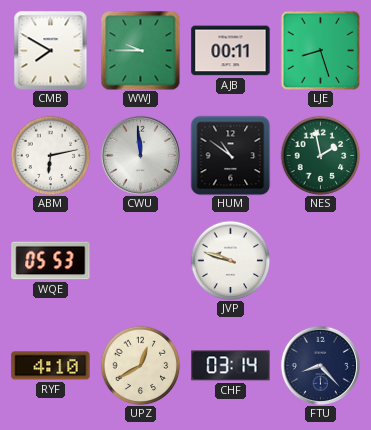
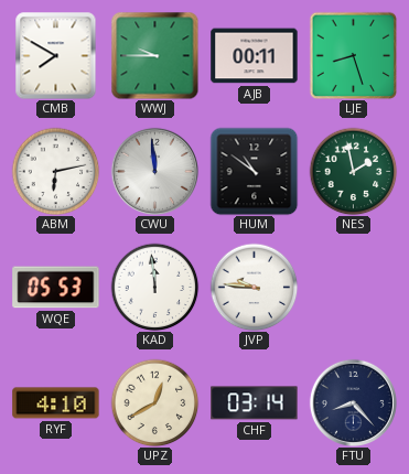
KAD: none -> 11:59
JVP: 9:48 -> 9:46
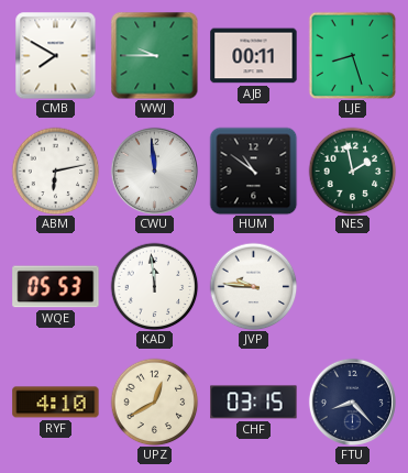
CHF: 03:14 -> 03:15
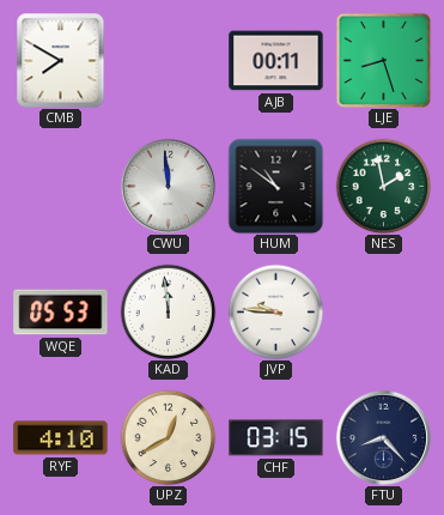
WWJ: 9:45 -> none
ABM: 6:13 -> none
